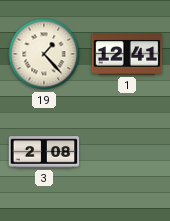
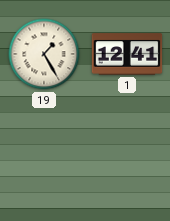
19: 1:23 -> 1:25
3: 2:08 -> none
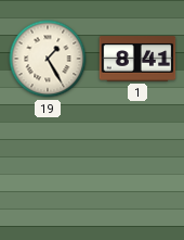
1: 12:41 -> 8:41
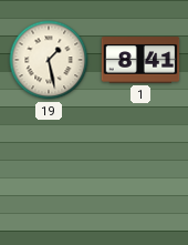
19: 1:25 -> 1:28
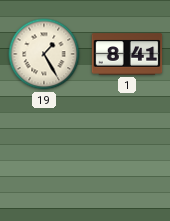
19: 1:28 -> 1:25
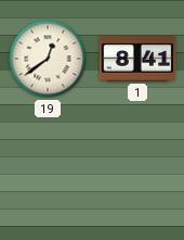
19: 1:25 -> 12:39
